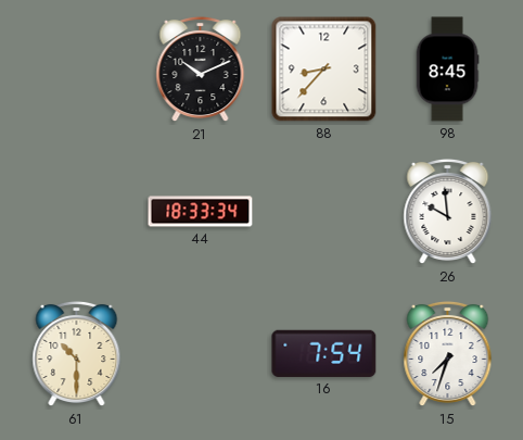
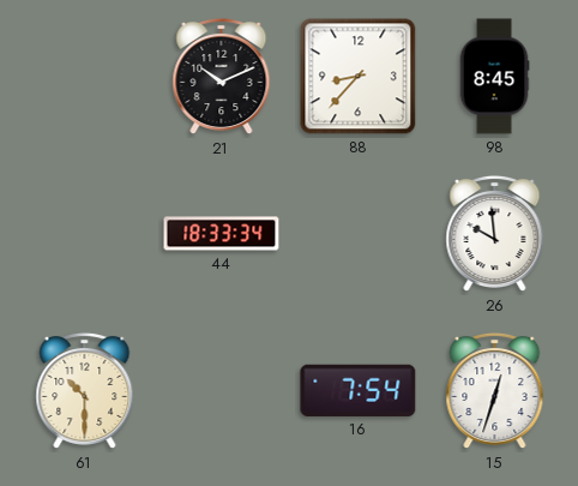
15: 7:33 -> 12:33
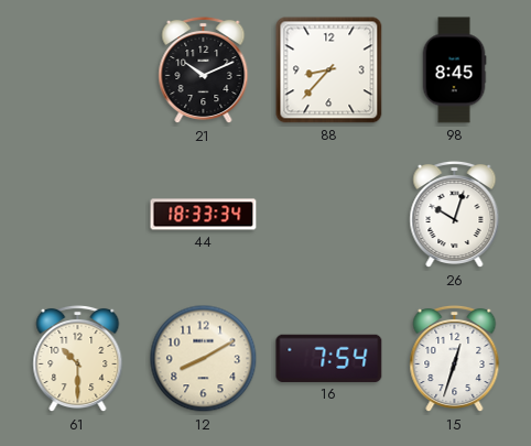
26: 9:59 -> 10:03
12: none -> 8:10
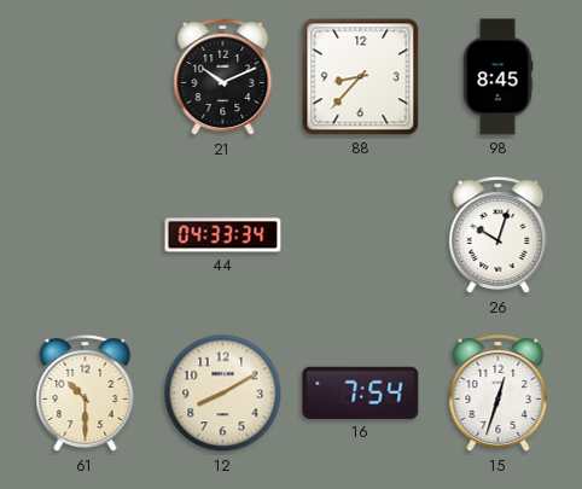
44: 18:33 -> 04:33
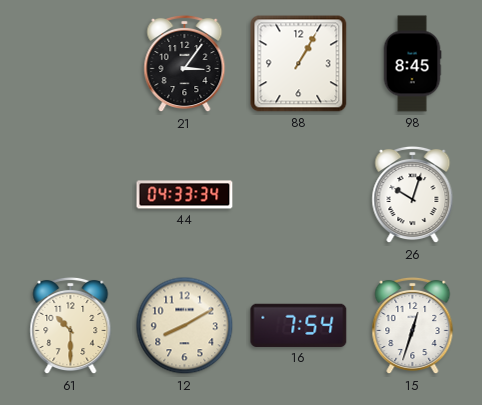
21: 10:11 -> 3:06
88: 8:37 -> 1:05
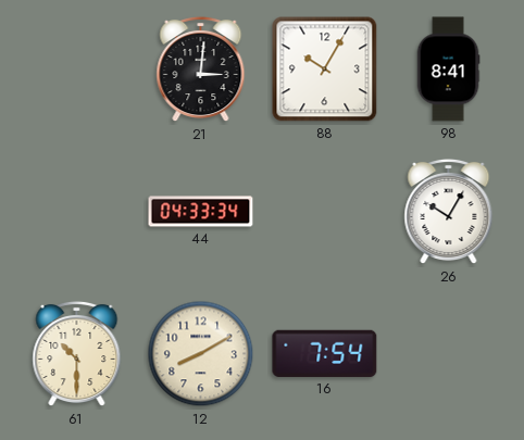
21: 3:06 -> 3:01
88: 1:05 -> 10:05
98: 8:45 -> 8:41
26: 10:03 -> 10:05
15: 12:33 -> none
